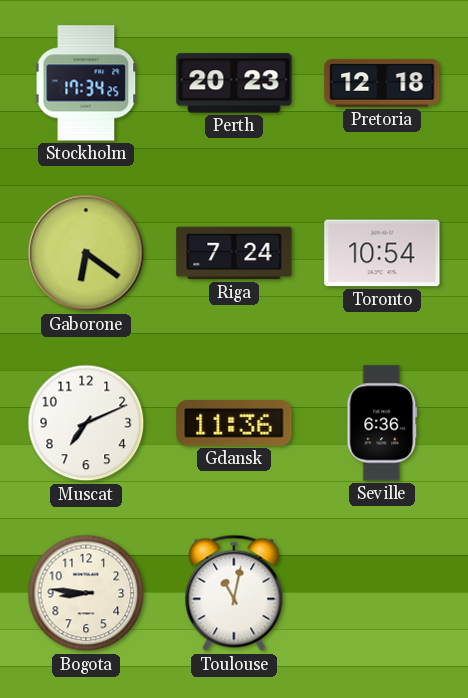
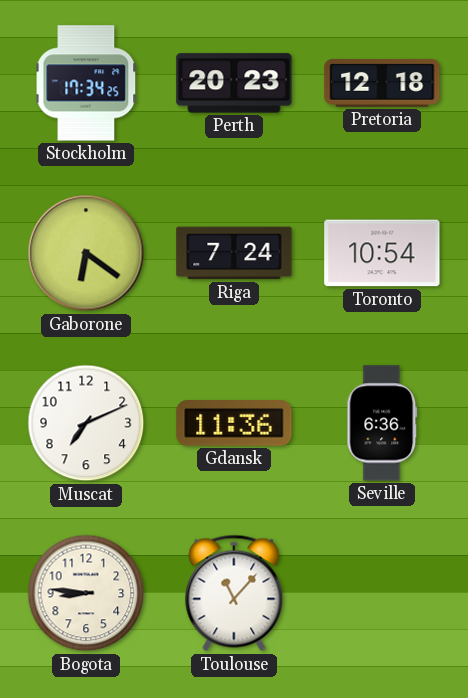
Toulouse: 11:02 -> 11:07
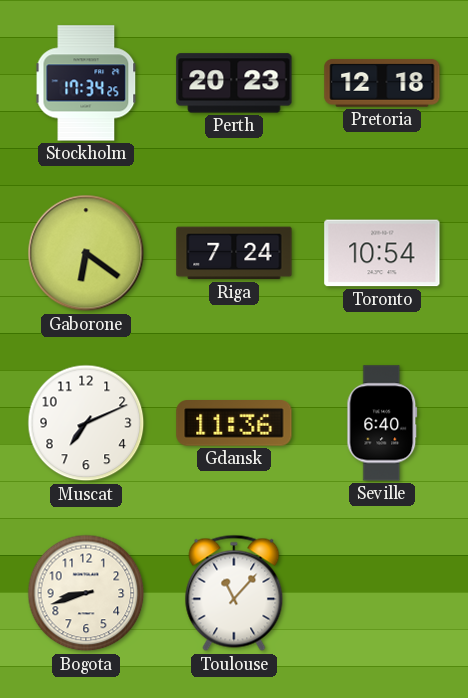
Seville: 6:36 -> 6:40
Bogota: 8:46 -> 8:42
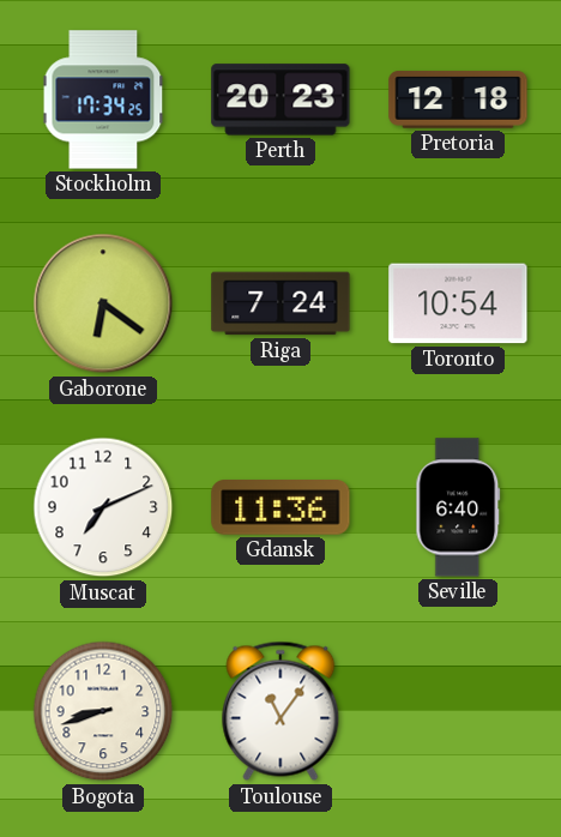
Toulouse: 11:07 -> 11:06
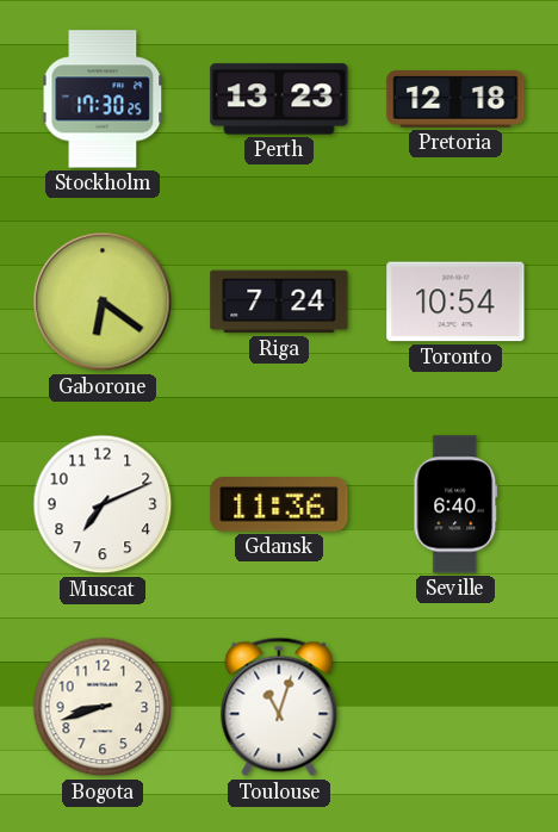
Stockholm: 17:34 -> 17:30
Perth: 20:23 -> 13:23
Toulouse: 11:06 -> 11:03
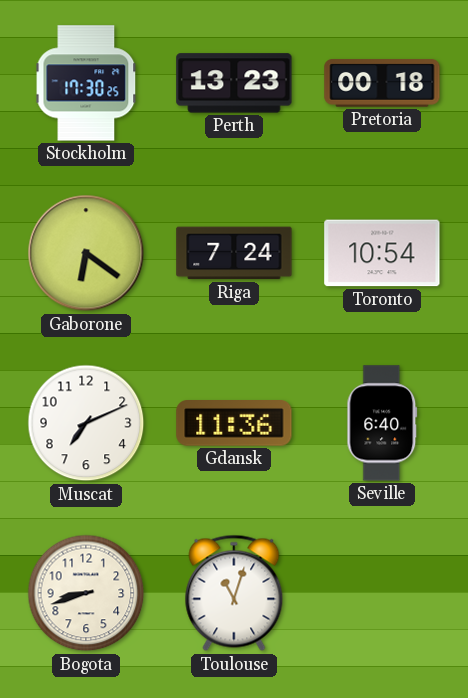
Pretoria: 12:18 -> 00:18
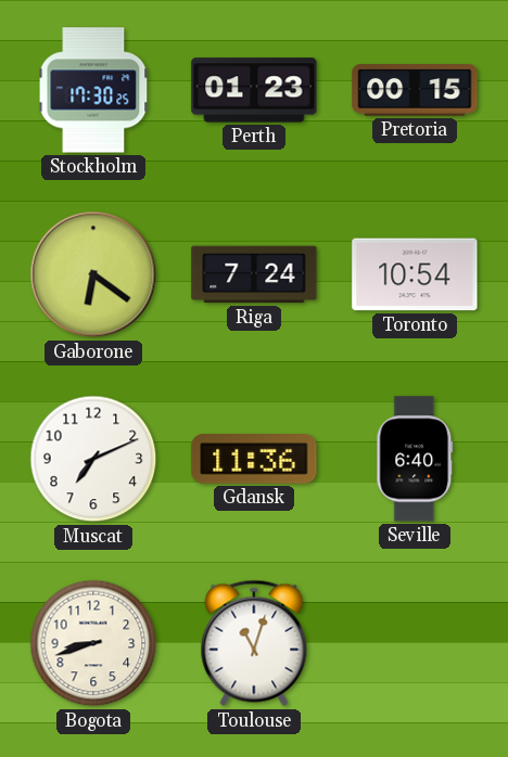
Perth: 13:23 -> 01:23
Pretoria: 00:18 -> 00:15
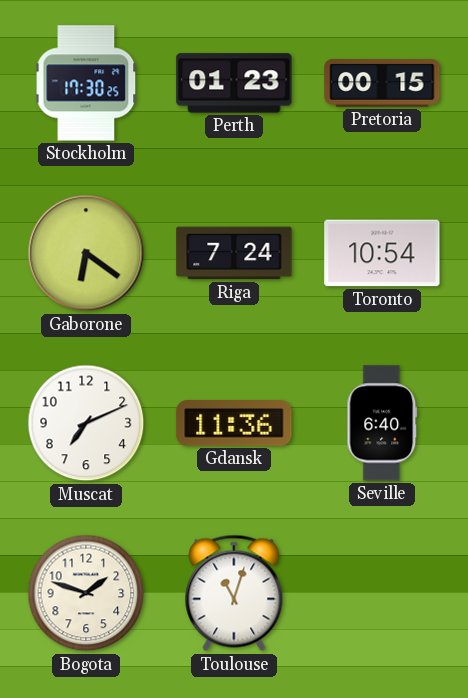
Bogota: 8:42 -> 1:48
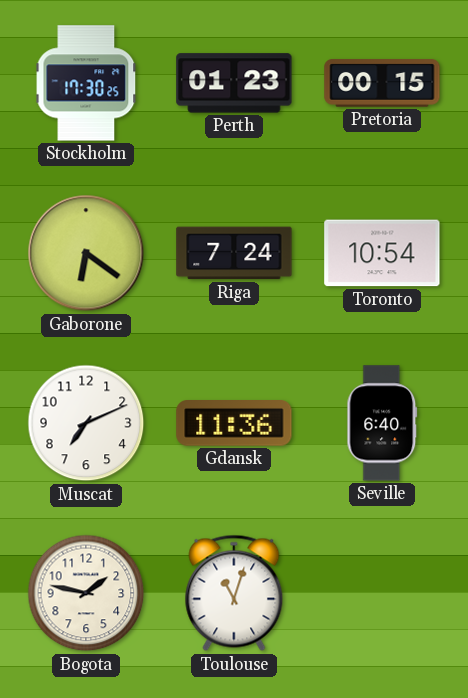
Bogota: 1:48 -> 1:47
